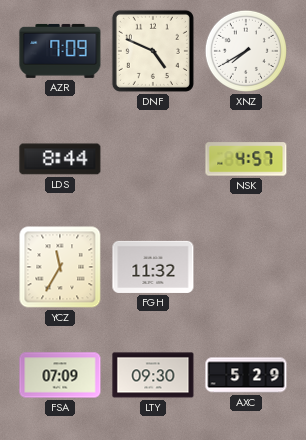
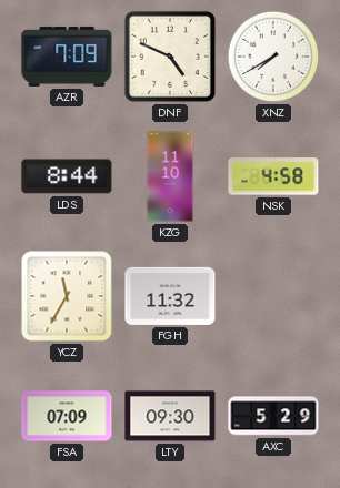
KZG: none -> 11:10
NSK: 4:57 -> 4:58
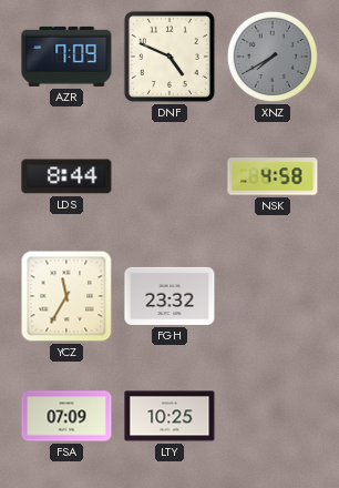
XNZ dial: white -> grey
KZG: 11:10 -> none
FGH: 11:32 -> 23:32
LTY: 09:30 -> 10:25
AXC: 5:29 -> none
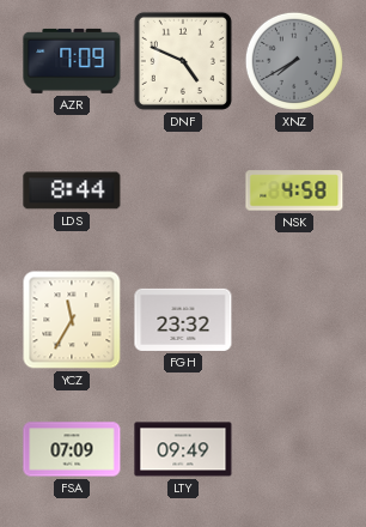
LTY: 10:25 -> 09:49
